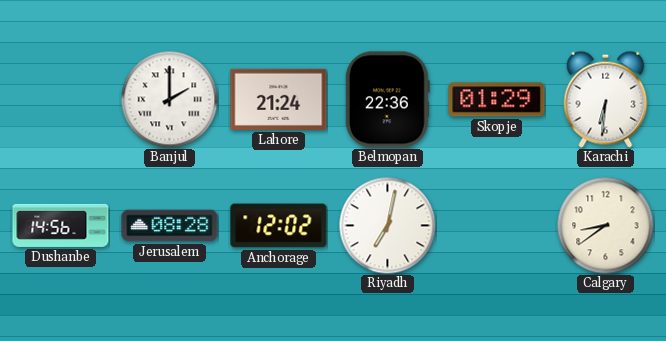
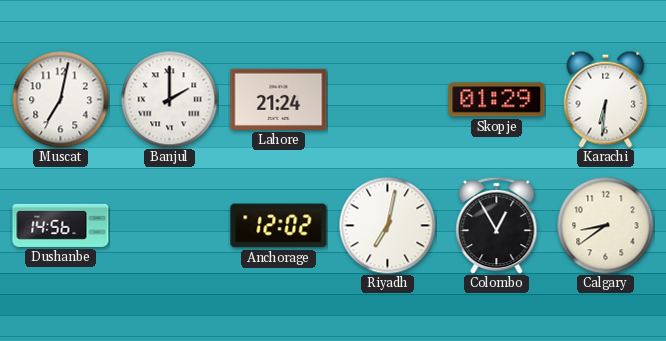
Muscat: none -> 7:02
Belmopan: 22:36 -> none
Jerusalem: 08:28 -> none
Colombo: none -> 12:55
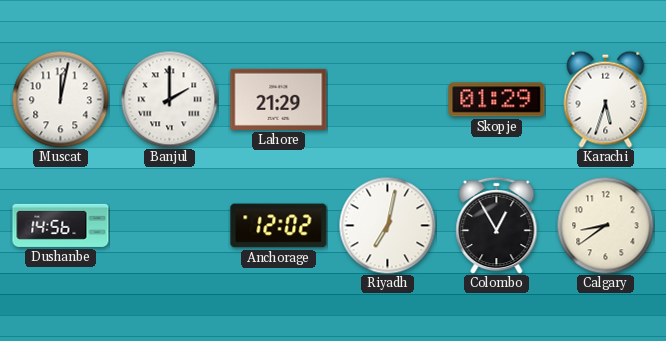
Muscat: 7:02 -> 12:02
Lahore: 21:24 -> 21:29
Karachi: 6:31 -> 5:33
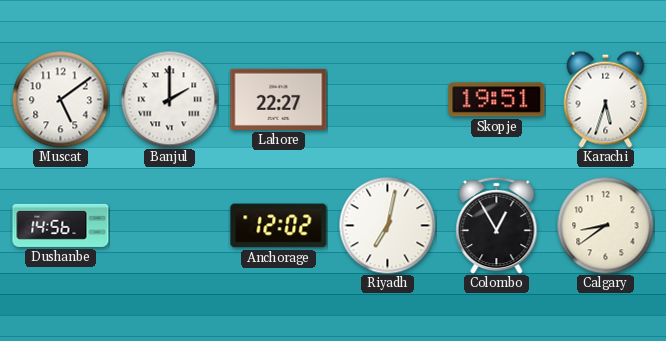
Muscat: 12:02 -> 5:09
Lahore: 21:29 -> 22:27
Skopje: 01:29 -> 19:51
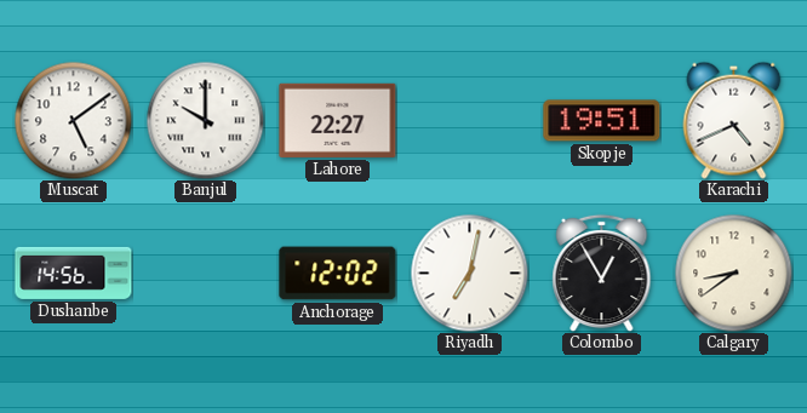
Banjul: 2:00 -> 10:00
Karachi: 5:33 -> 4:41
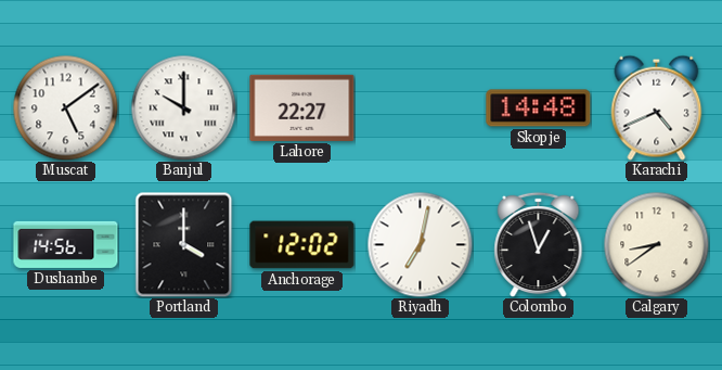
Skopje: 19:51 -> 14:48
Portland: none -> 4:00
Colombo: 12:55 -> 12:57
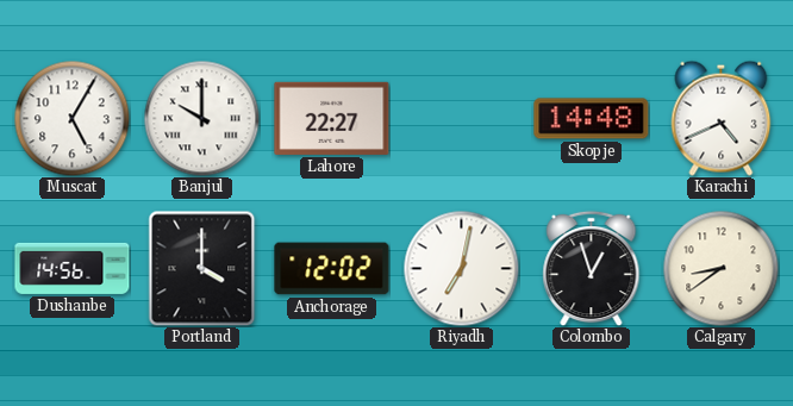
Muscat: 5:09 -> 5:05
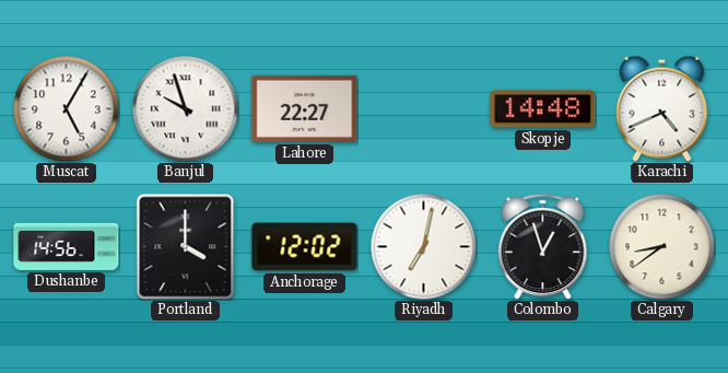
Banjul: 10:00 -> 9:57
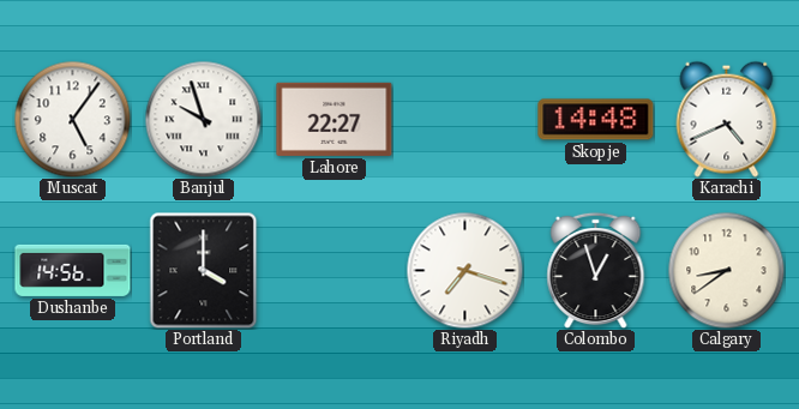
Muscat: 5:05 -> 5:06
Anchorage: 12:02 -> none
Riyadh: 7:02 -> 7:18
